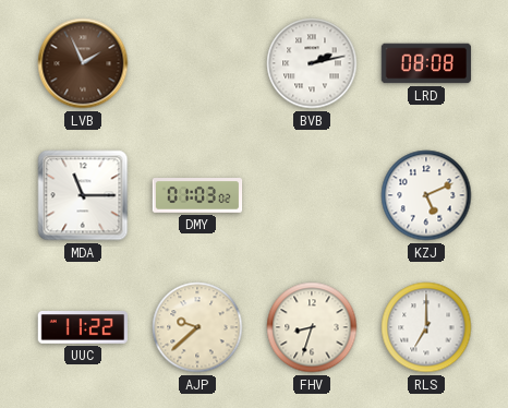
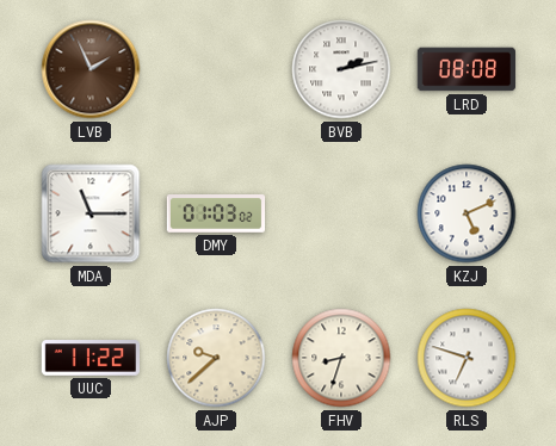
RLS: 7:00 -> 6:48
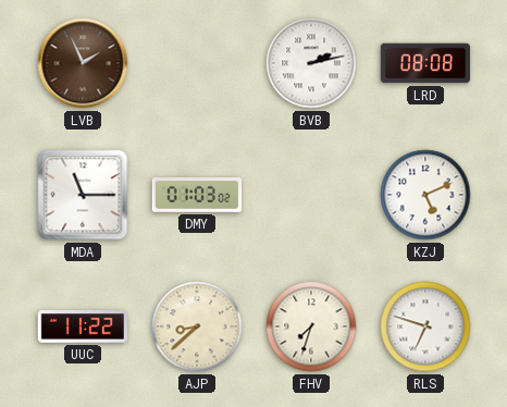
AJP: 9:38 -> 8:38
FHV: 8:33 -> 7:33
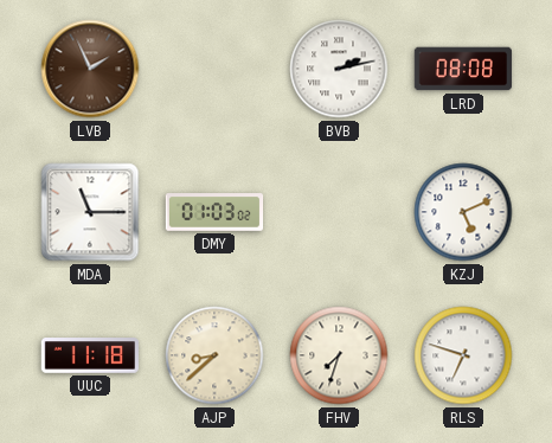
UUC: 11:22 -> 11:18
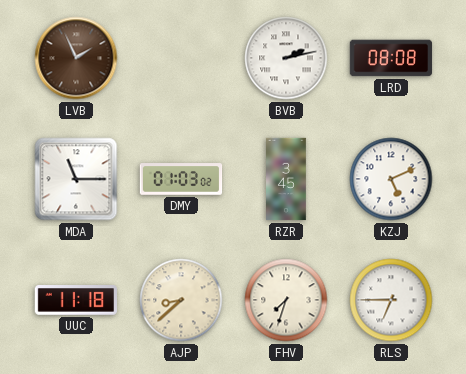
RZR: none -> 3:45
RLS: 6:48 -> 6:45
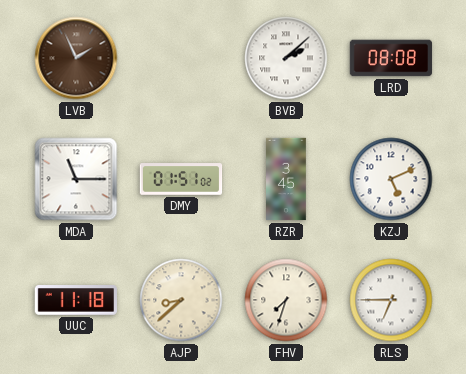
BVB: 2:13 -> 2:08
DMY: 01:03 -> 01:51
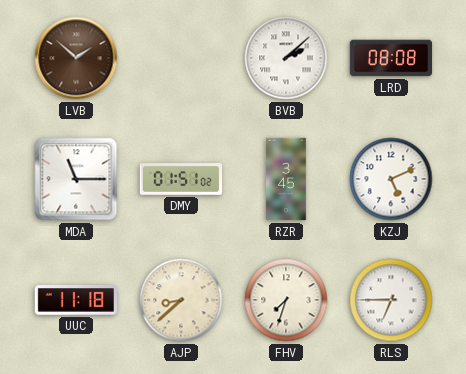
LVB: 1:56 -> 1:52
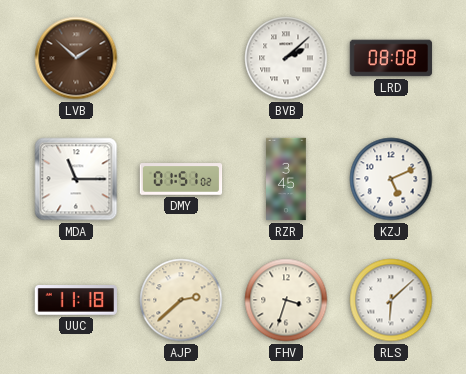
AJP: 8:38 -> 2:38
FHV: 7:33 -> 3:33
RLS: 6:45 -> 6:08
